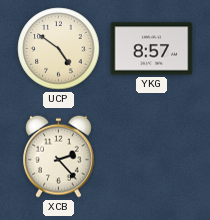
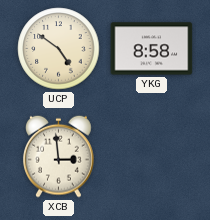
YKG: 8:57 -> 8:58
XCB: 2:23 -> 2:59
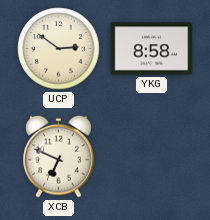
UCP: 4:51 -> 2:51
XCB: 2:59 -> 6:49
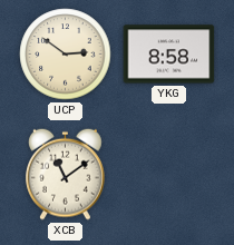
XCB: 6:49 -> 11:09
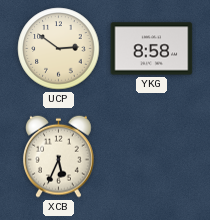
XCB: 11:09 -> 5:34
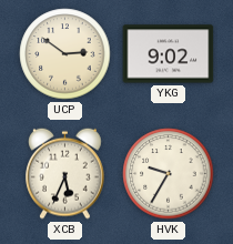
YKG: 8:58 -> 9:02
HVK: none -> 9:35
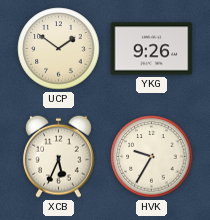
UCP: 2:51 -> 1:51
YKG: 9:02 -> 9:26
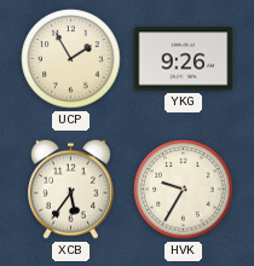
UCP: 1:51 -> 1:55
XCB: 5:34 -> 5:36
